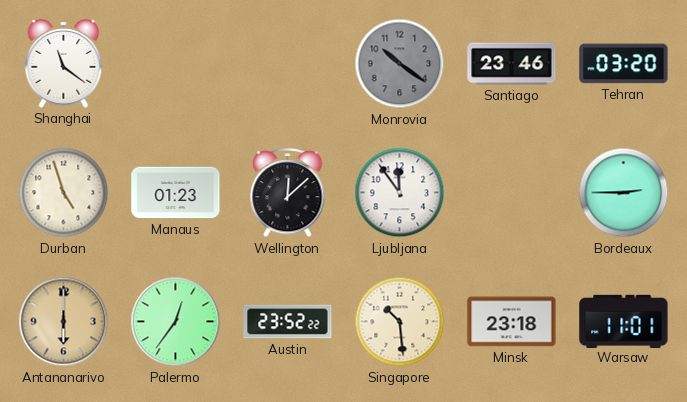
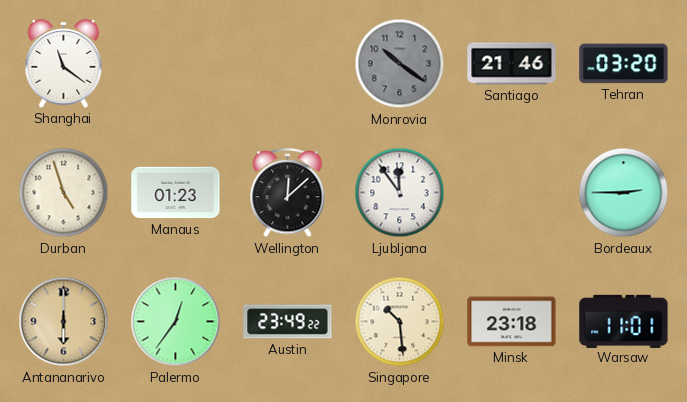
Santiago: 23:46 -> 21:46
Austin: 23:52 -> 23:49
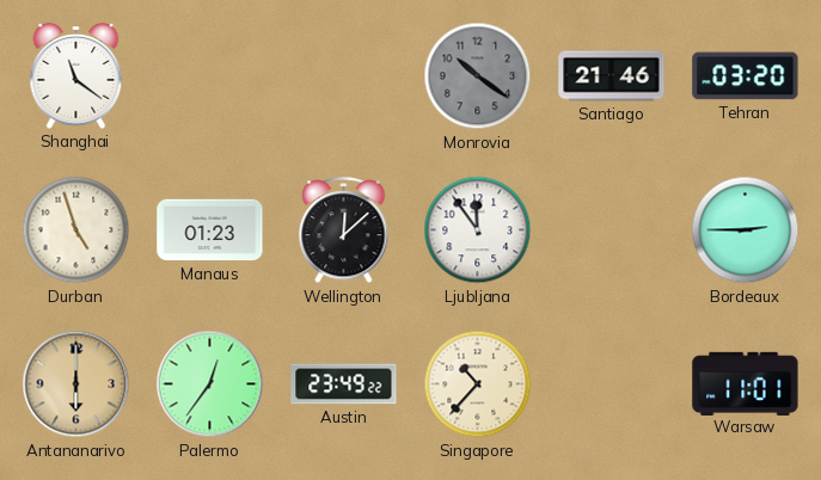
Singapore: 10:29 -> 10:37
Minsk: 23:18 -> none
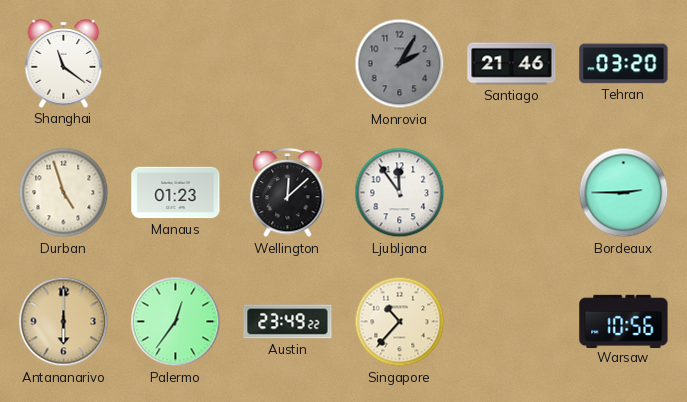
Monrovia: 10:21 -> 2:05
Warsaw: 11:01 -> 10:56
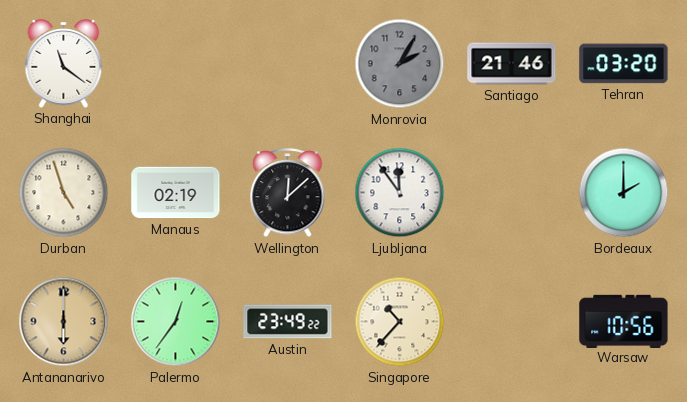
Manaus: 01:23 -> 02:19
Bordeaux: 2:45 -> 2:00
